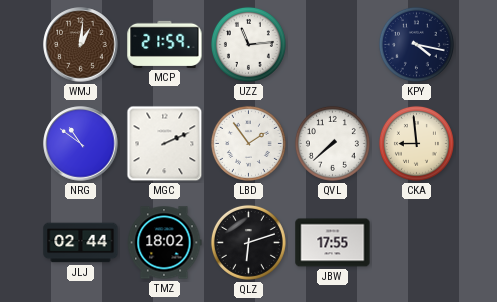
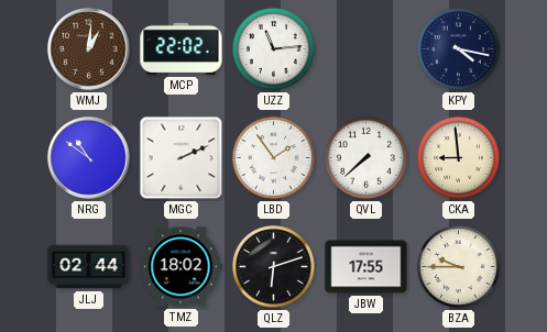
MCP: 21:59 -> 22:02
BZA: none -> 9:45
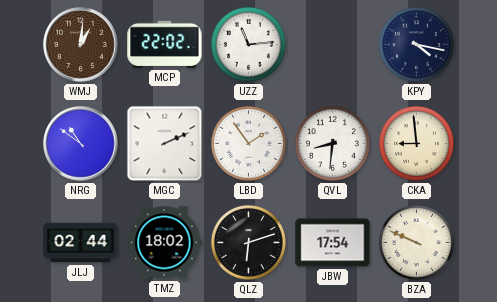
QVL: 7:38 -> 8:31
JBW: 17:55 -> 17:54
BZA: 9:45 -> 9:49
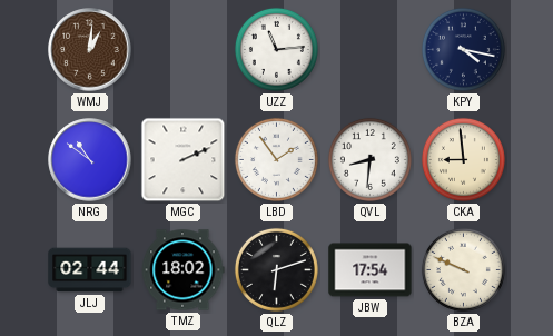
MCP: 22:02 -> none
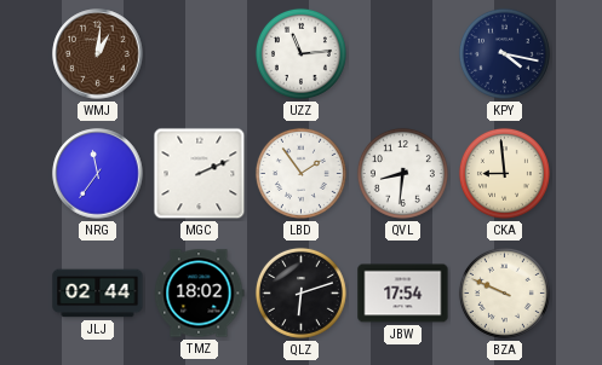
NRG: 10:51 -> 11:36
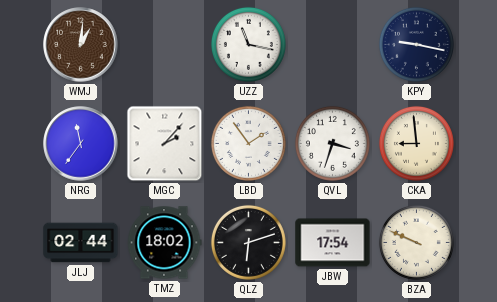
UZZ: 11:14 -> 11:17
KPY: 4:17 -> 9:17
MGC: 2:11 -> 2:07
QVL: 8:31 -> 3:33
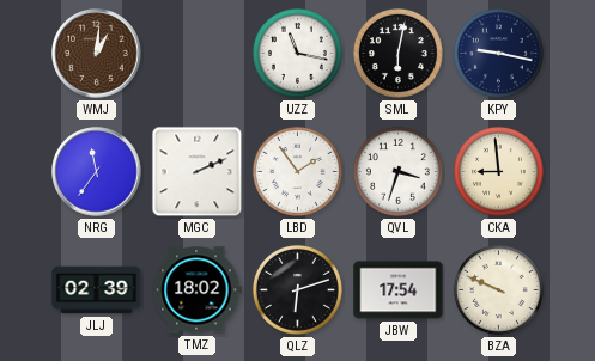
SML: none -> 6:02
MGC: 2:07 -> 2:11
JLJ: 02:44 -> 02:39
